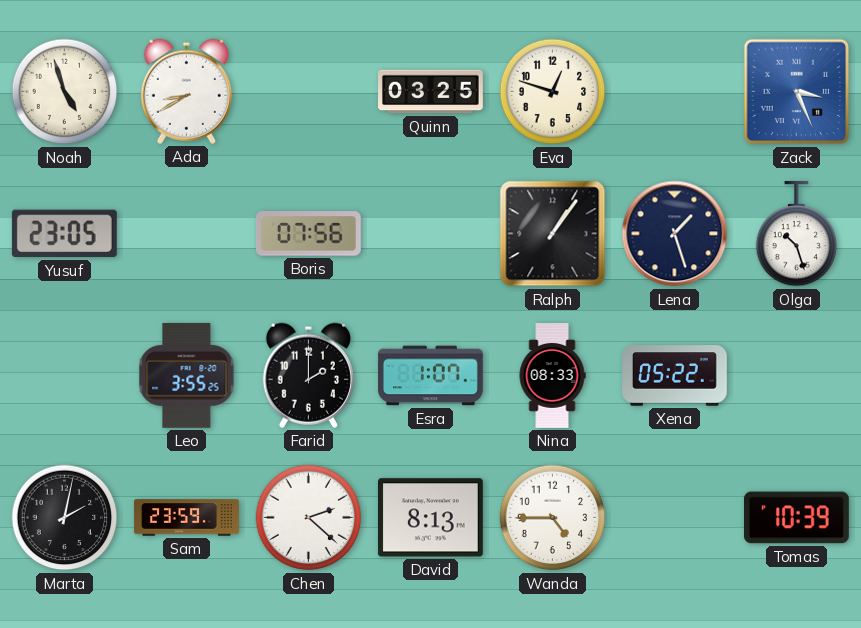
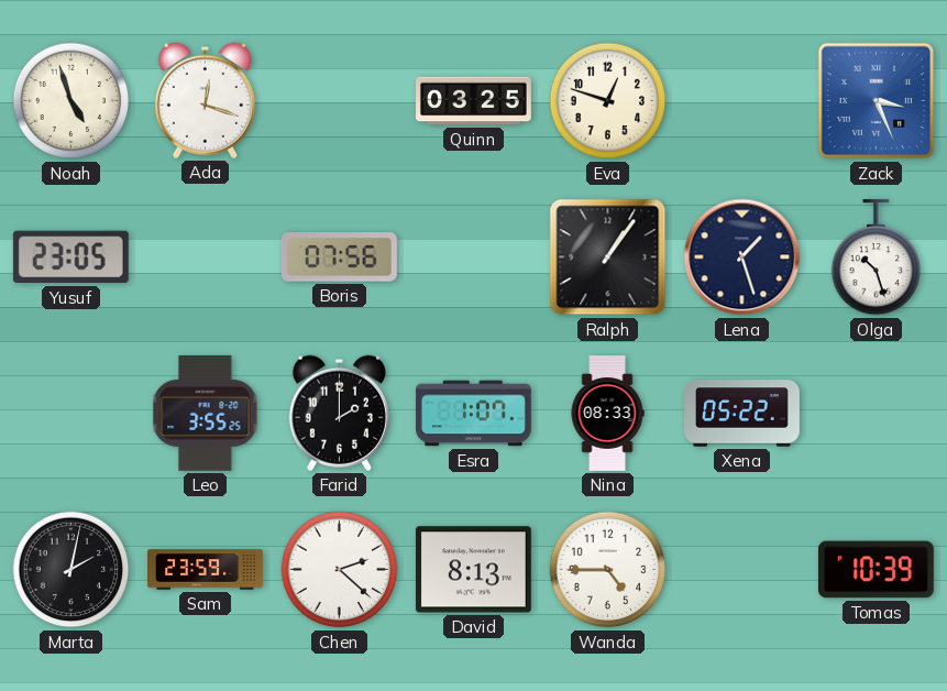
Ada: 8:40 -> 12:18
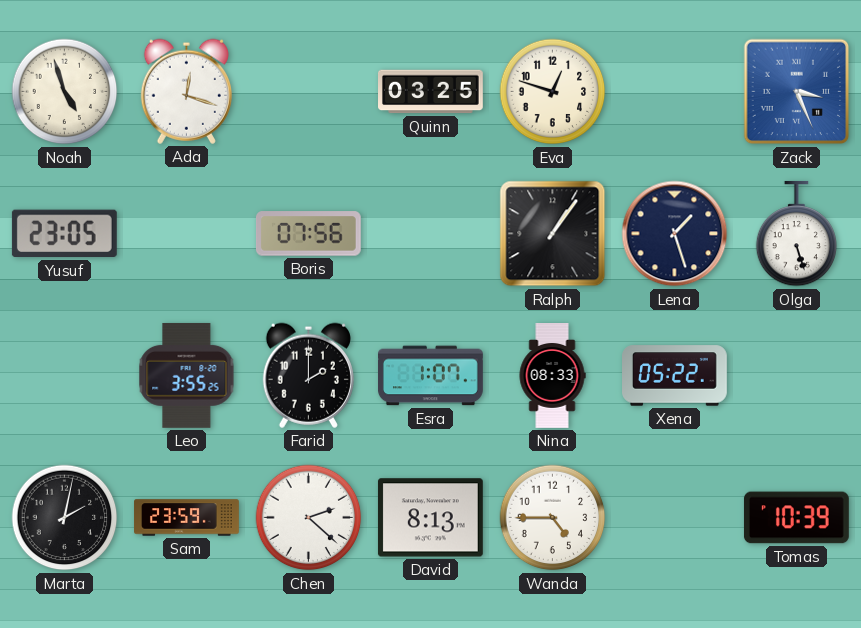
Olga: 10:27 -> 5:27
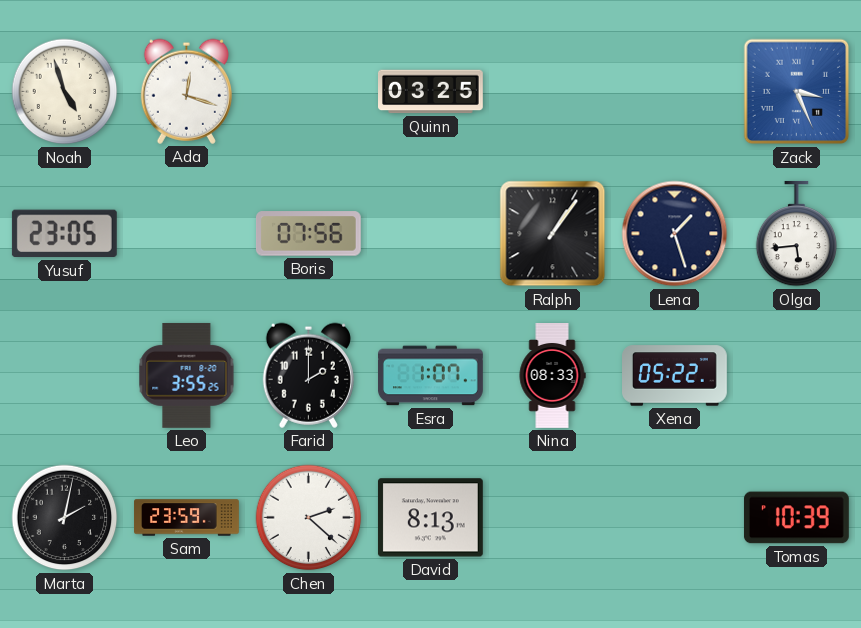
Eva: 12:48 -> none
Olga: 5:27 -> 5:44
Wanda: 4:45 -> none
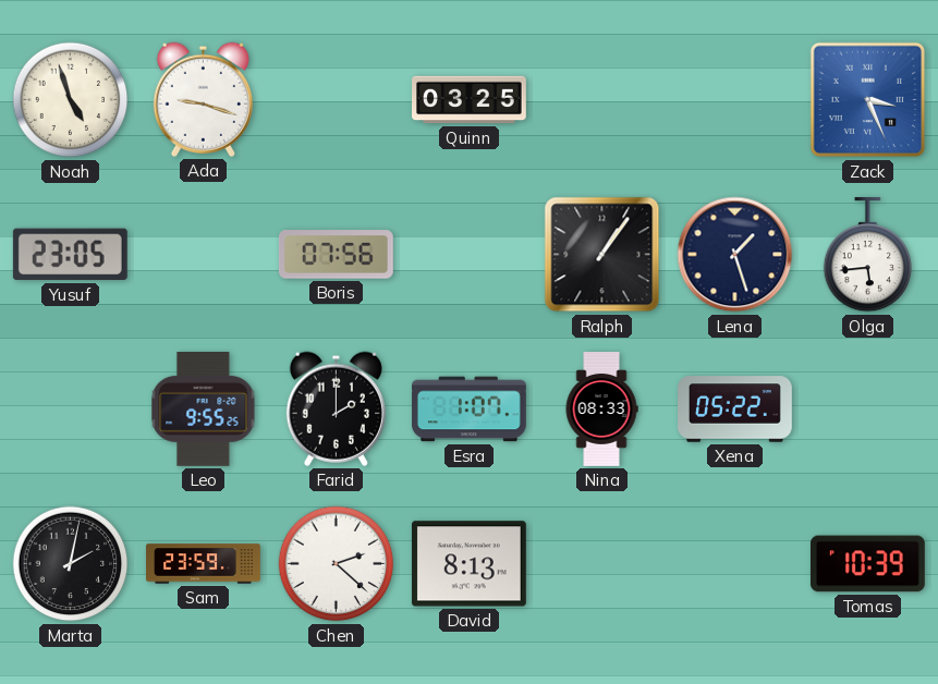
Ada: 12:18 -> 9:18
Leo: 3:55 -> 9:55
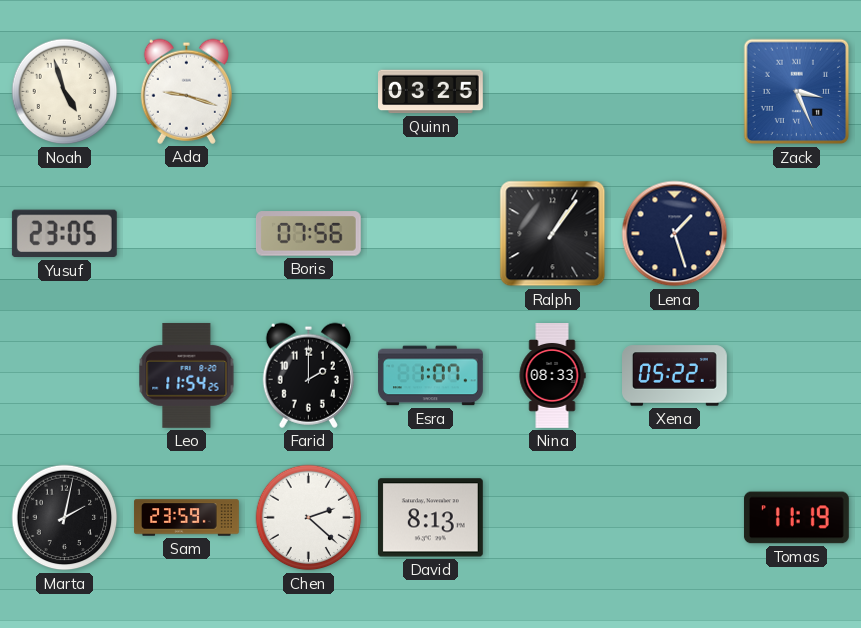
Olga: 5:44 -> none
Leo: 9:55 -> 11:54
Tomas: 10:39 -> 11:19
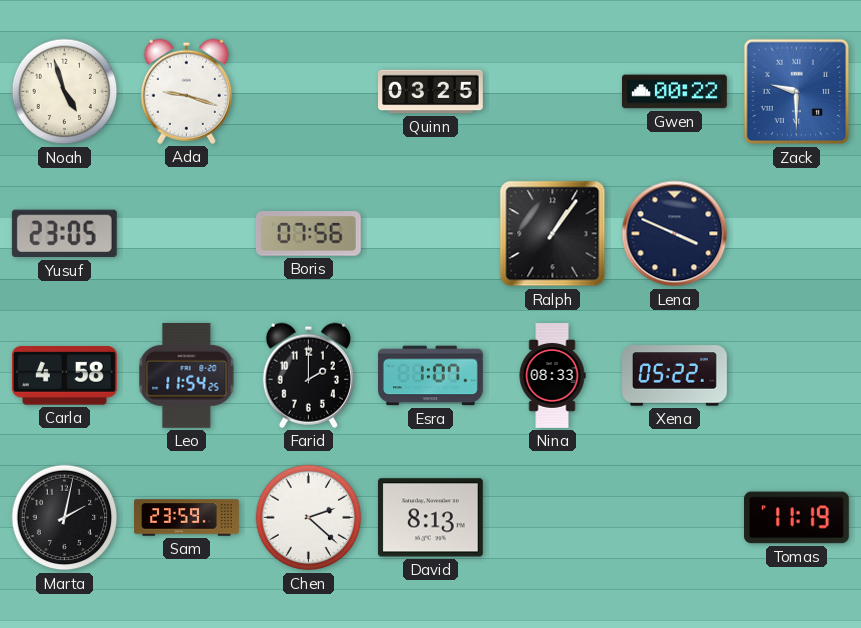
Gwen: none -> 00:22
Zack: 3:26 -> 9:30
Lena: 1:27 -> 3:49
Carla: none -> 4:58
